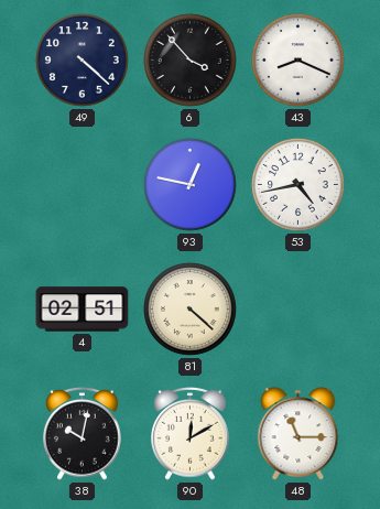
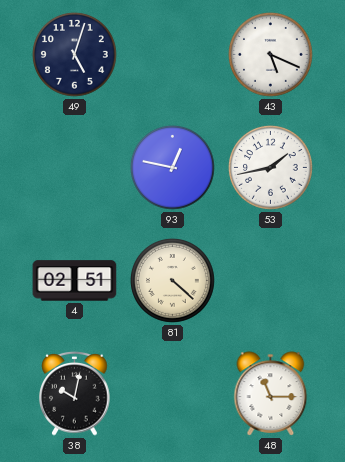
49: 4:22 -> 5:03
6: 3:53 -> none
43: 8:19 -> 5:19
53: 4:43 -> 1:43
90: 12:10 -> none
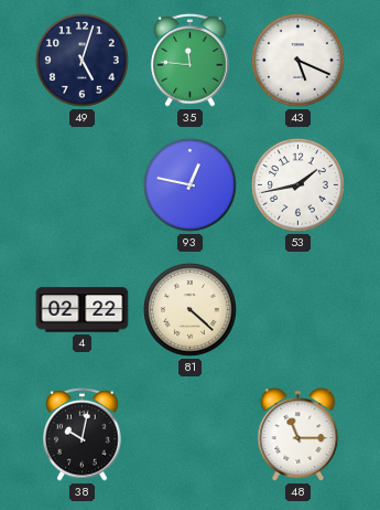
35: none -> 11:46
4: 02:51 -> 02:22
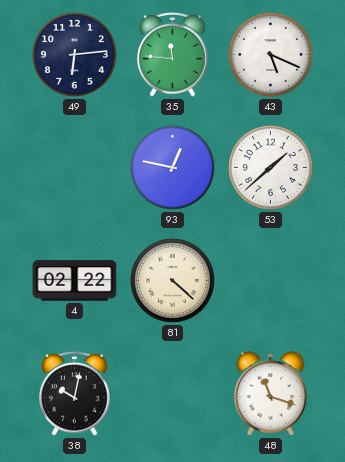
49: 5:03 -> 6:14
53: 1:43 -> 1:38
48: 11:15 -> 11:18
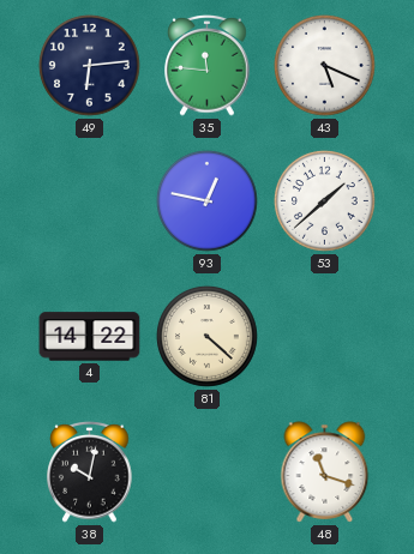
4: 02:22 -> 14:22
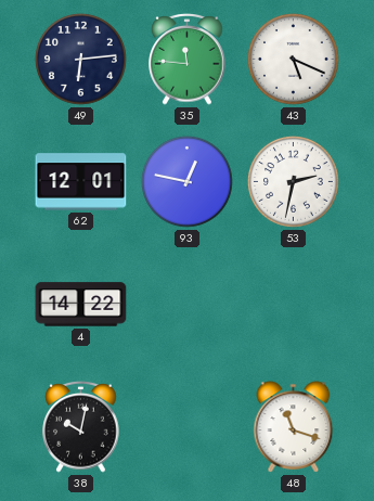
62: none -> 12:01
53: 1:38 -> 2:32
81: 4:22 -> none
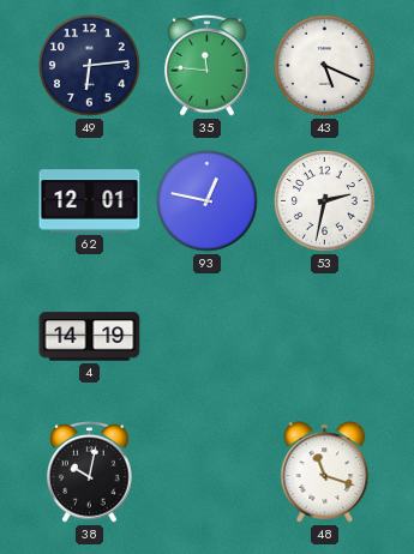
4: 14:22 -> 14:19
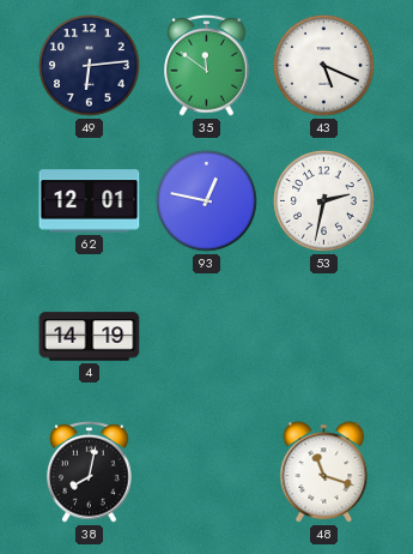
35: 11:46 -> 11:51
38: 10:02 -> 8:02
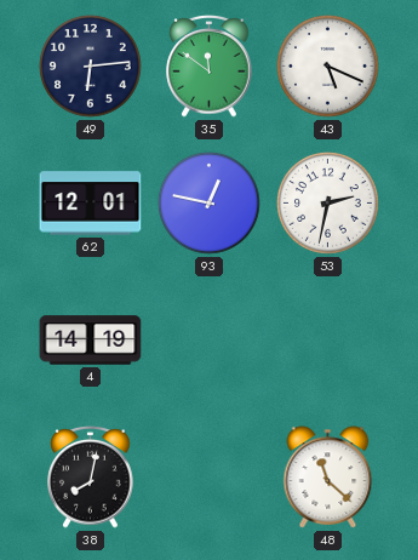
48: 11:18 -> 11:22
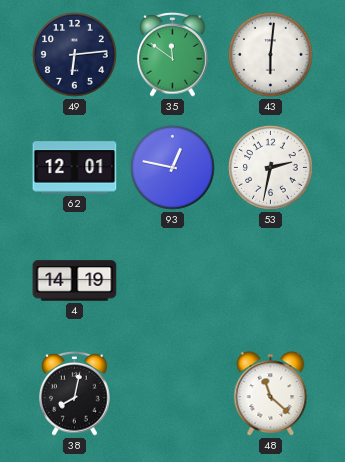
43: 5:19 -> 6:01
